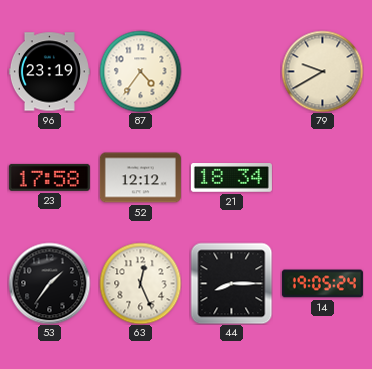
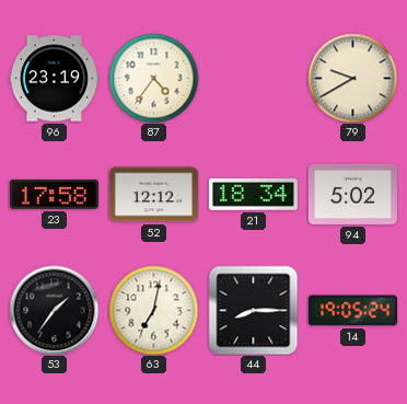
94: none -> 5:02
63: 12:26 -> 7:02
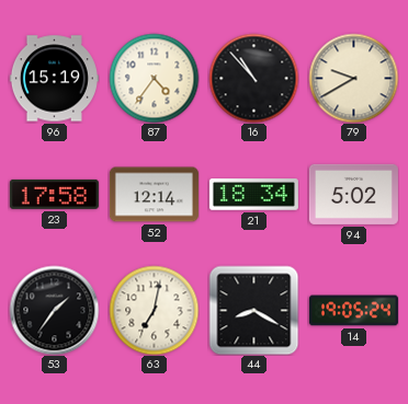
96: 23:19 -> 15:19
16: none -> 10:53
52: 12:12 -> 12:14
44: 8:15 -> 8:20
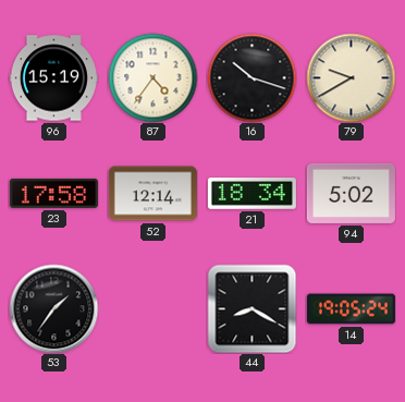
16: 10:53 -> 10:18
63: 7:02 -> none
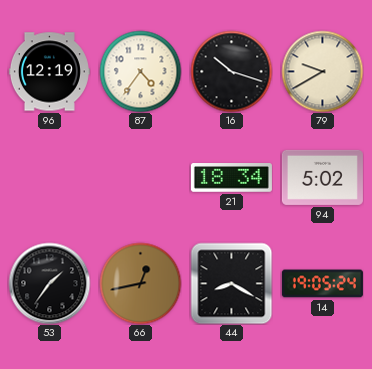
96: 15:19 -> 12:19
23: 17:58 -> none
52: 12:14 -> none
66: none -> 12:43
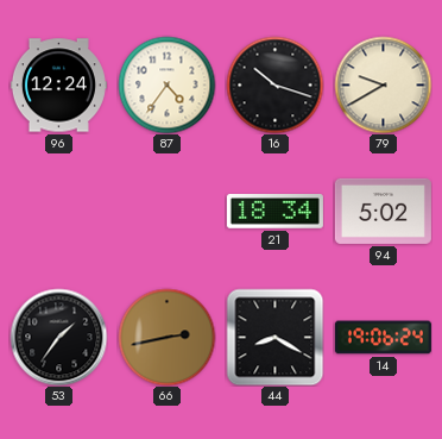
96: 12:19 -> 12:24
66: 12:43 -> 2:43
14: 19:05 -> 19:06
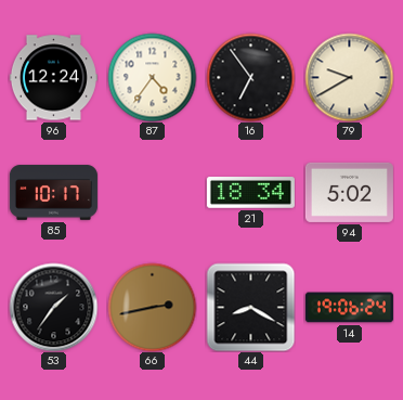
16: 10:18 -> 6:54
85: none -> 10:17
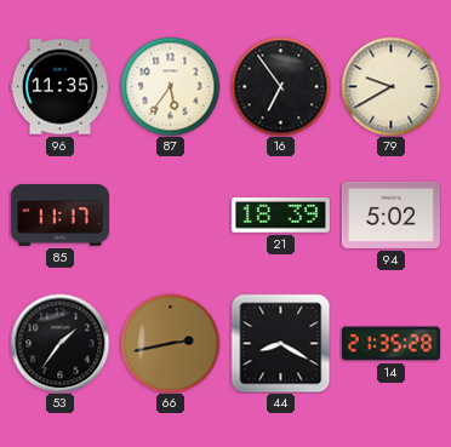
96: 12:24 -> 11:35
87: 4:36 -> 5:36
85: 10:17 -> 11:17
21: 18:34 -> 18:39
14: 19:06 -> 21:35
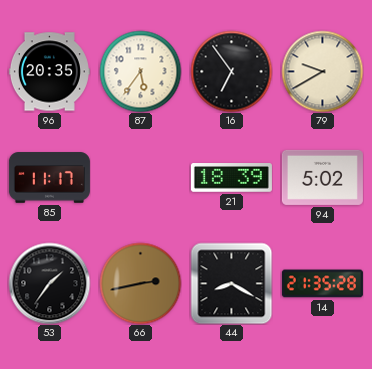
96: 11:35 -> 20:35
